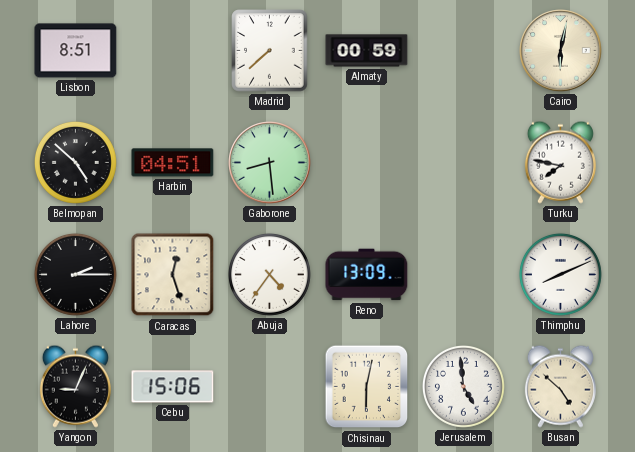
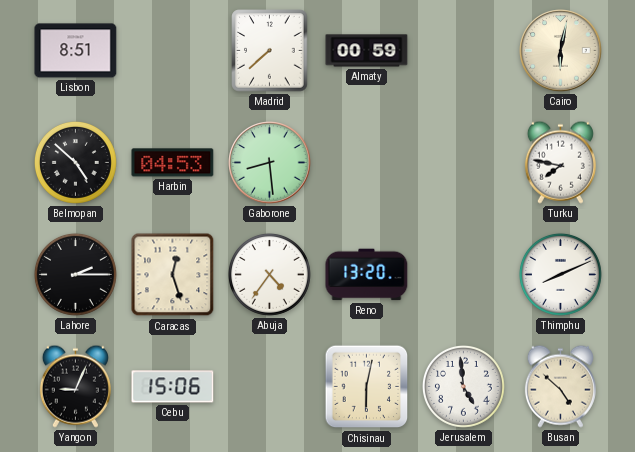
Harbin: 04:51 -> 04:53
Reno: 13:09 -> 13:20
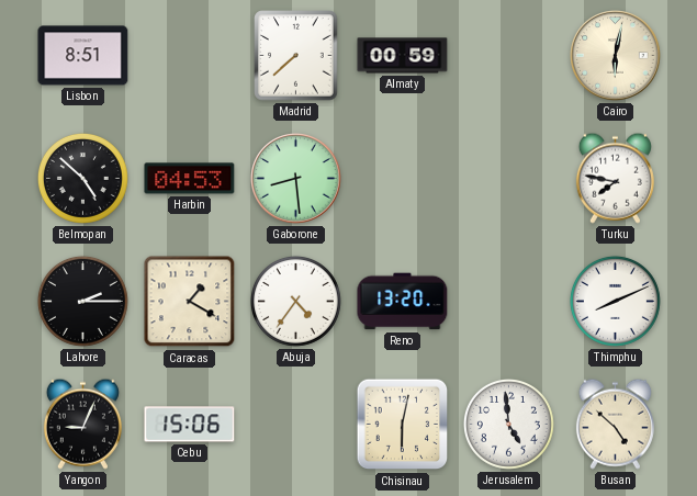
Caracas: 12:27 -> 1:20
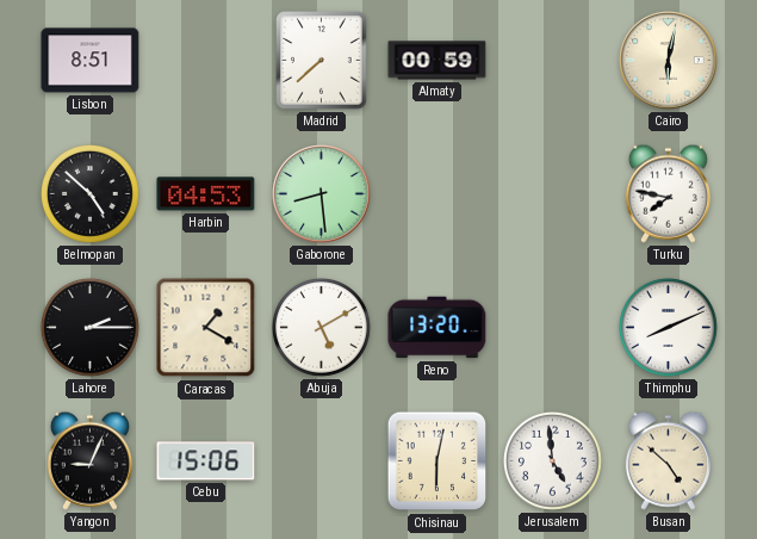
Abuja: 4:36 -> 5:10
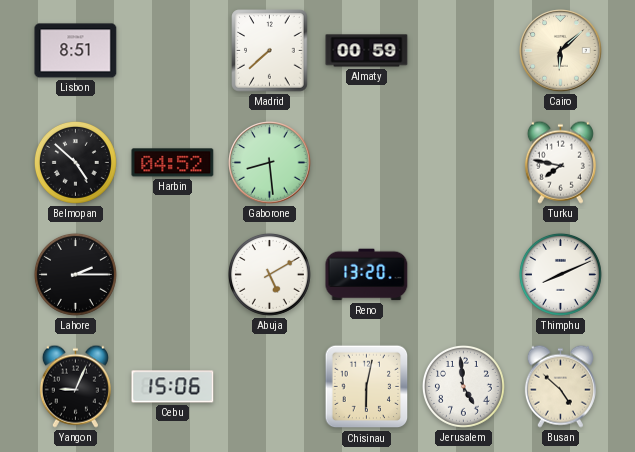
Cairo: 6:02 -> 6:08
Harbin: 04:53 -> 04:52
Caracas: 1:20 -> none
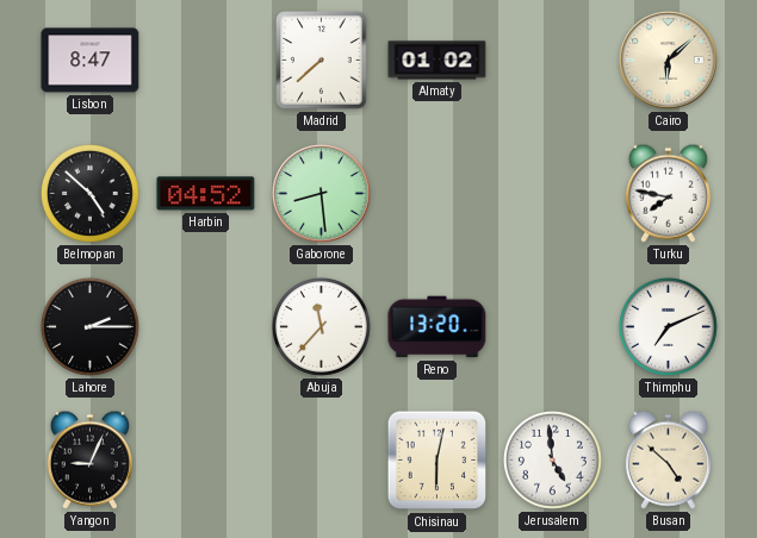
Lisbon: 8:51 -> 8:47
Almaty: 00:59 -> 01:02
Abuja: 5:10 -> 11:37
Thimphu: 8:11 -> 7:11
Cebu: 15:06 -> none
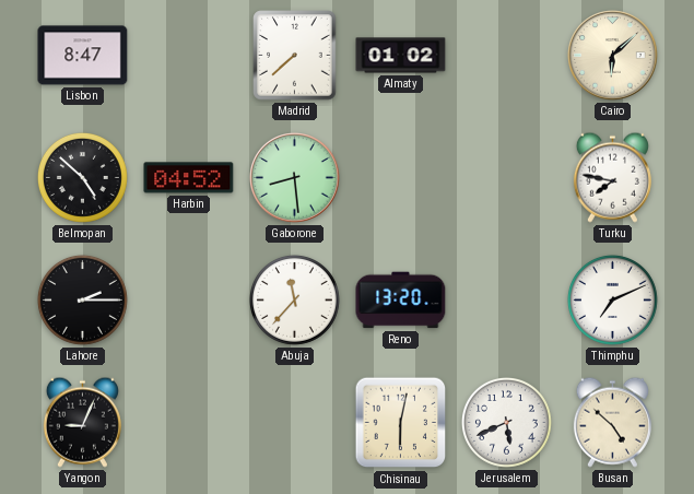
Jerusalem: 4:59 -> 5:41
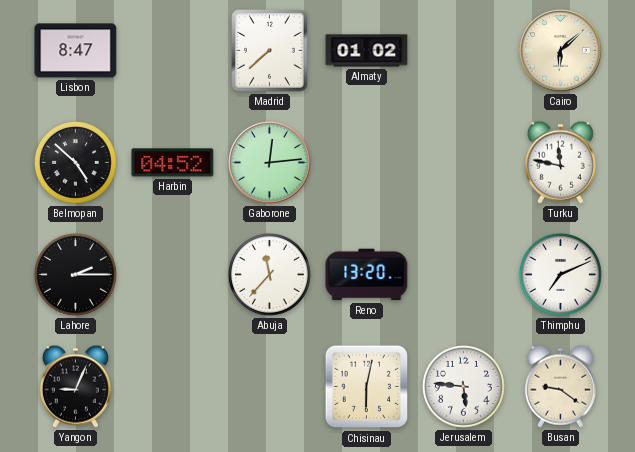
Gaborone: 8:29 -> 12:14
Turku: 7:47 -> 11:47
Jerusalem: 5:41 -> 5:46
Busan: 4:52 -> 9:21
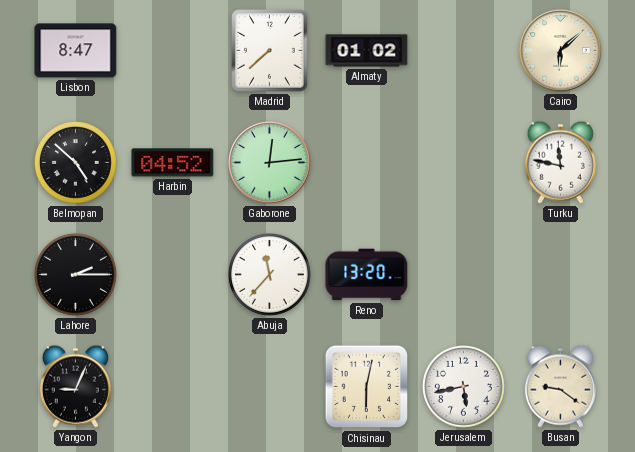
Thimphu: 7:11 -> none
Jerusalem: 5:46 -> 5:43
